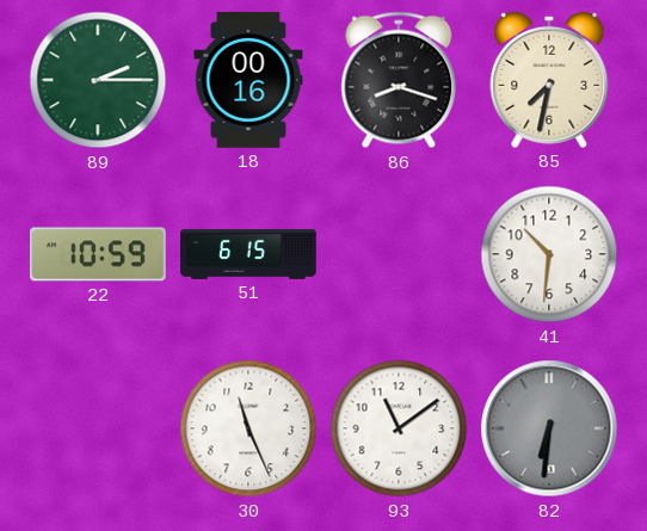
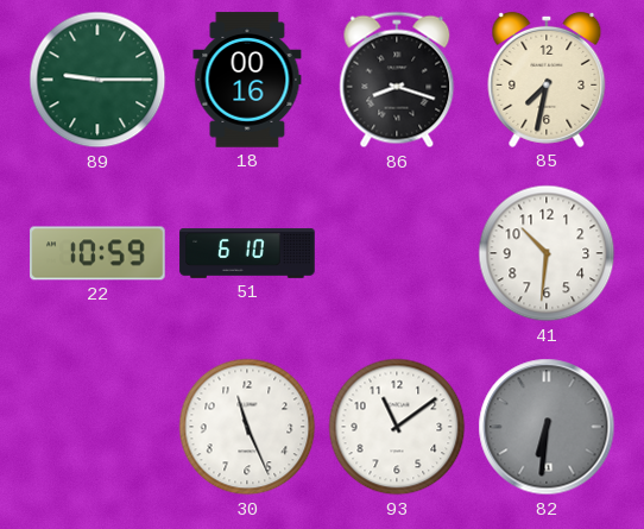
89: 2:15 -> 9:15
51: 6:15 -> 6:10
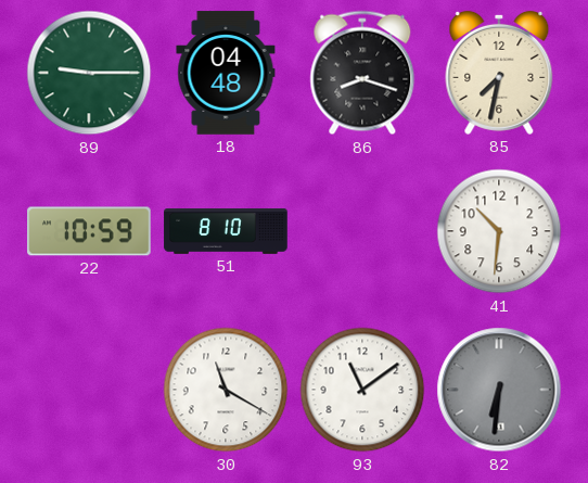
18: 00:16 -> 04:48
51: 6:10 -> 8:10
30: 11:26 -> 11:20
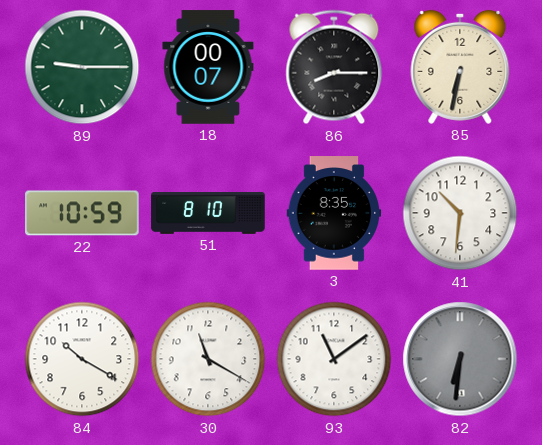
18: 04:48 -> 00:07
86: 8:18 -> 8:15
85: 7:32 -> 6:32
3: none -> 8:35
84: none -> 10:20
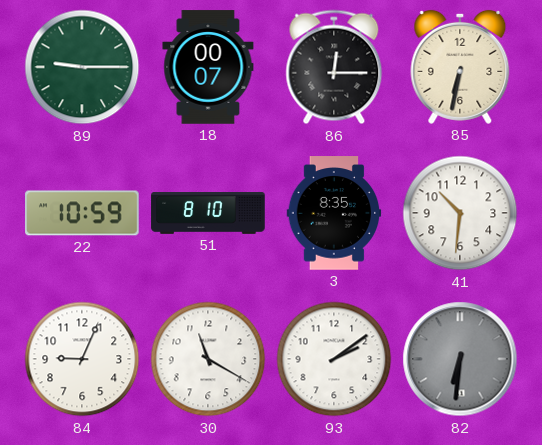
86: 8:15 -> 12:15
84: 10:20 -> 9:04
93: 11:09 -> 2:09
